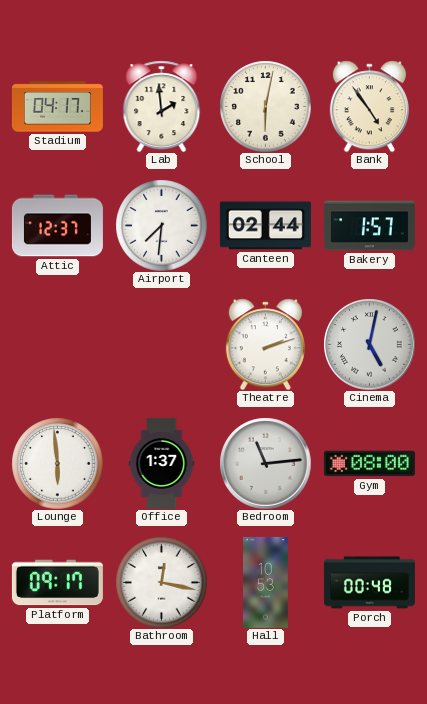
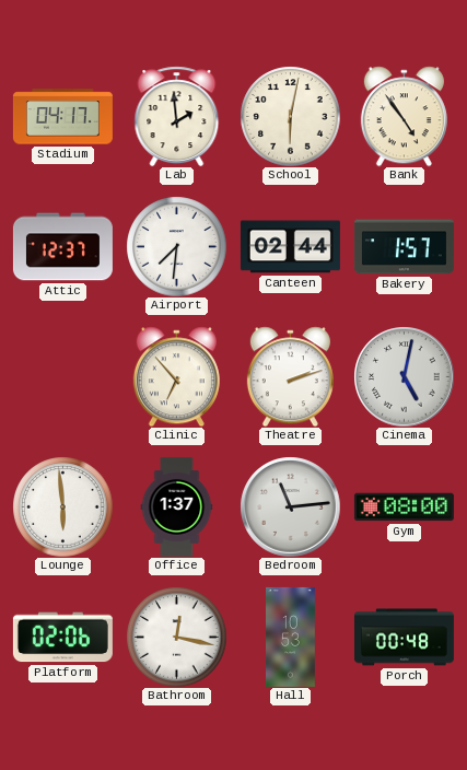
Clinic: none -> 6:53
Platform: 09:17 -> 02:06
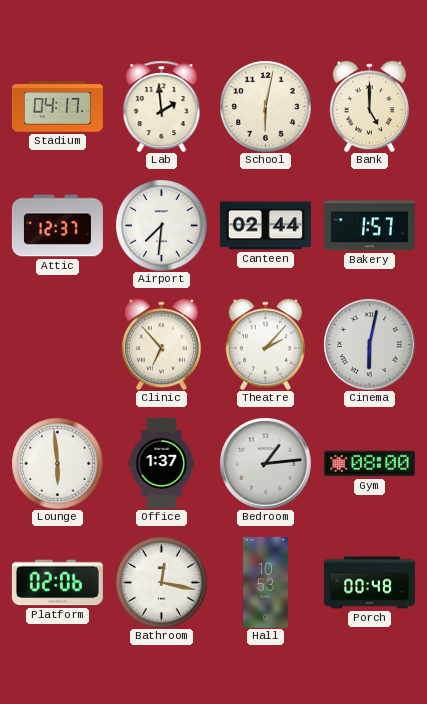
Bank: 4:54 -> 5:00
Theatre: 2:12 -> 2:07
Cinema: 5:02 -> 6:02
Bedroom: 11:14 -> 1:14
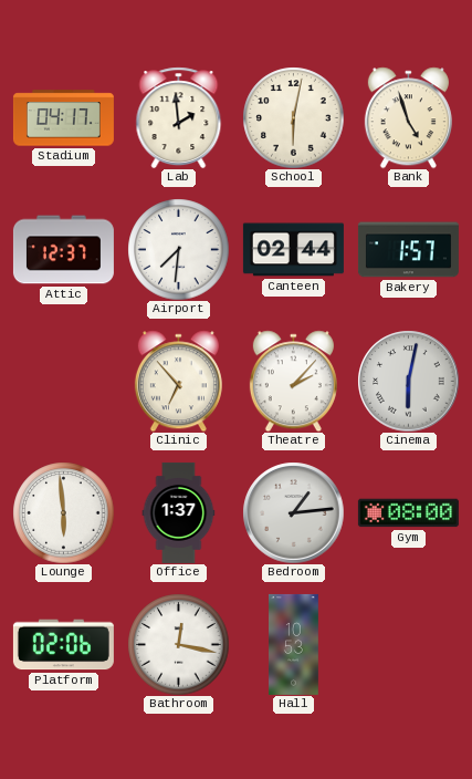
Bank: 5:00 -> 4:57
Porch: 00:48 -> none
